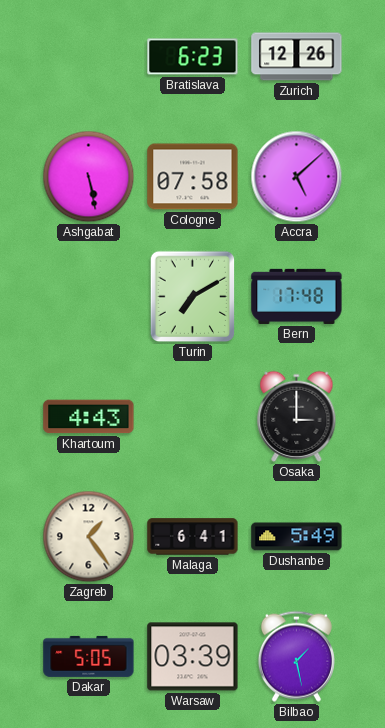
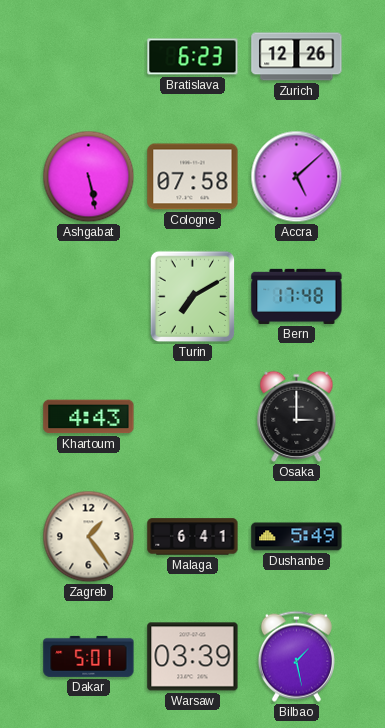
Dakar: 5:05 -> 5:01
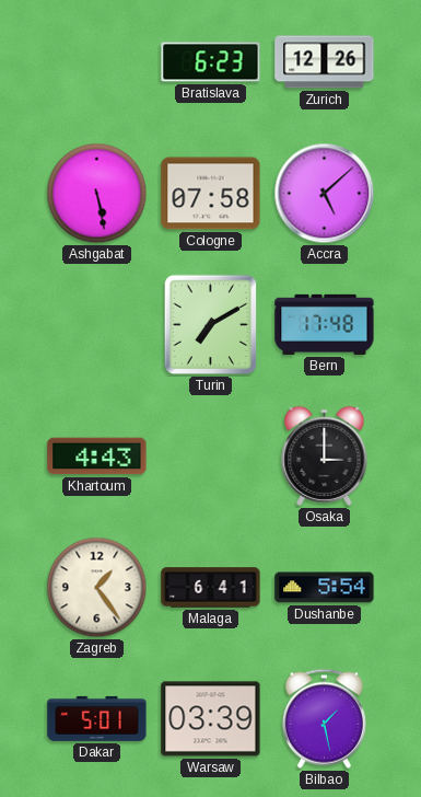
Dushanbe: 5:49 -> 5:54
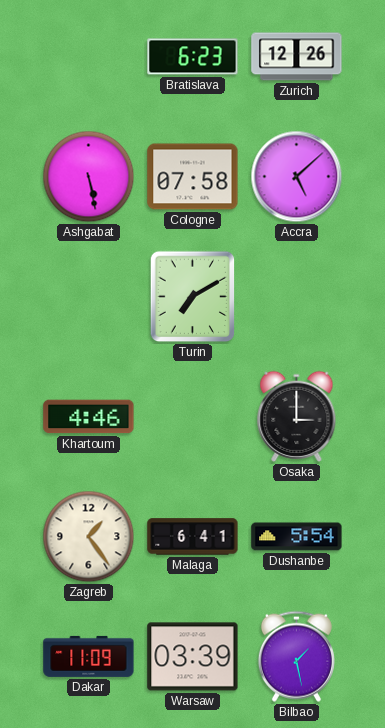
Bern: 17:48 -> none
Khartoum: 4:43 -> 4:46
Dakar: 5:01 -> 11:09
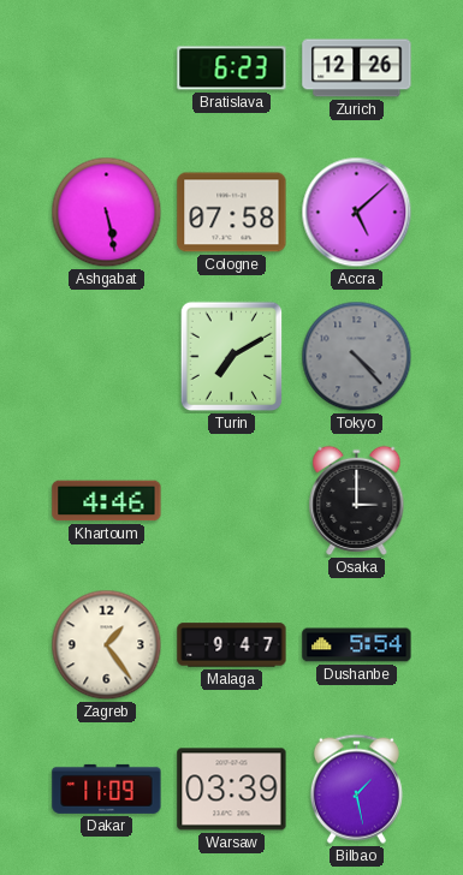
Tokyo: none -> 4:23
Malaga: 6:41 -> 9:47
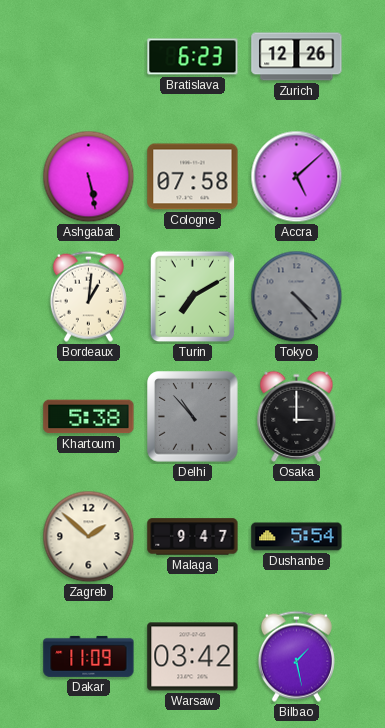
Bordeaux: none -> 1:01
Khartoum: 4:46 -> 5:38
Delhi: none -> 10:53
Zagreb: 1:24 -> 1:52
Warsaw: 03:39 -> 03:42
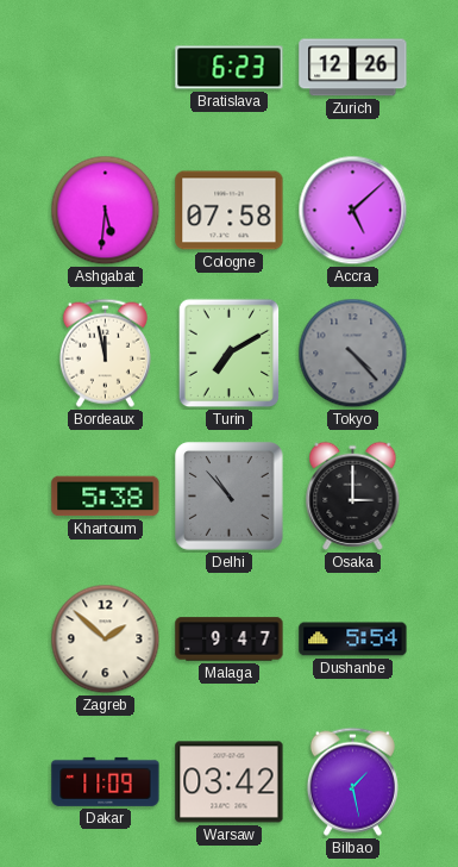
Ashgabat: 5:28 -> 5:31
Bordeaux: 1:01 -> 11:58
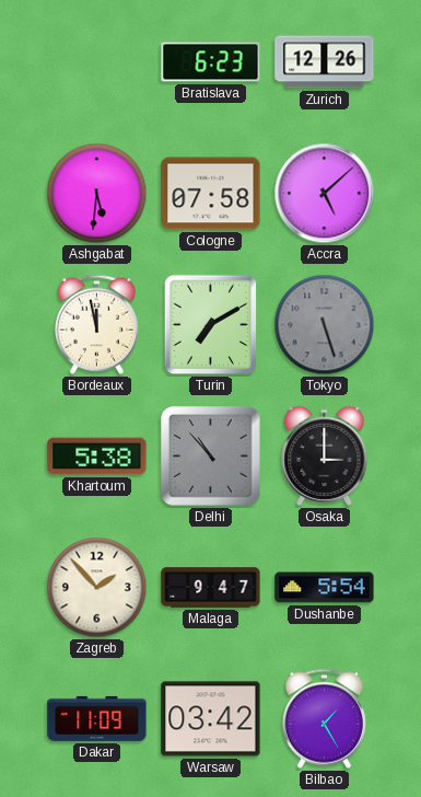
Tokyo: 4:23 -> 5:27
Zagreb: 1:52 -> 1:53
Bilbao: 1:28 -> 1:25
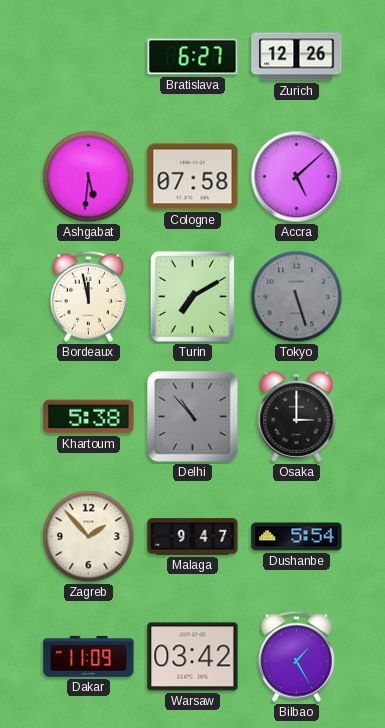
Bratislava: 6:23 -> 6:27
